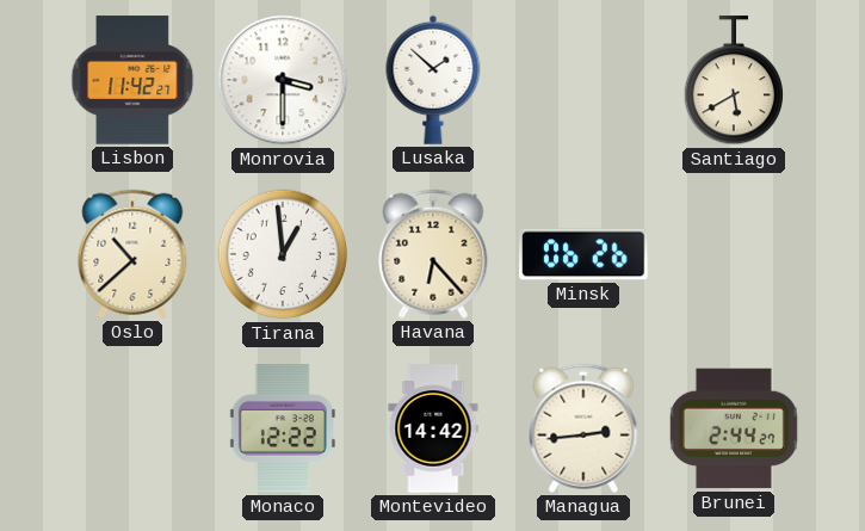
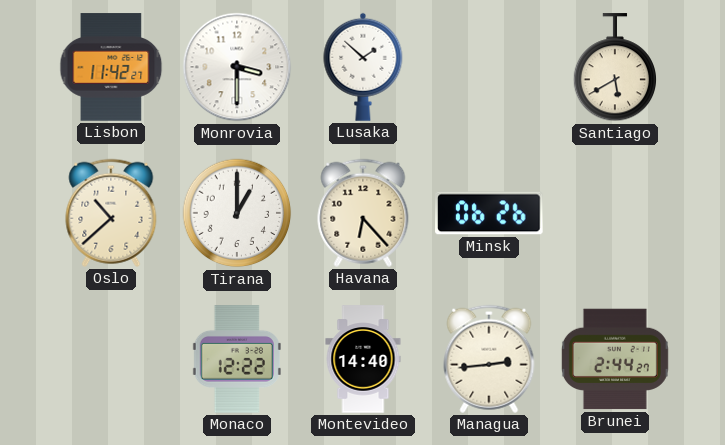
Tirana: 12:59 -> 1:00
Montevideo: 14:42 -> 14:40
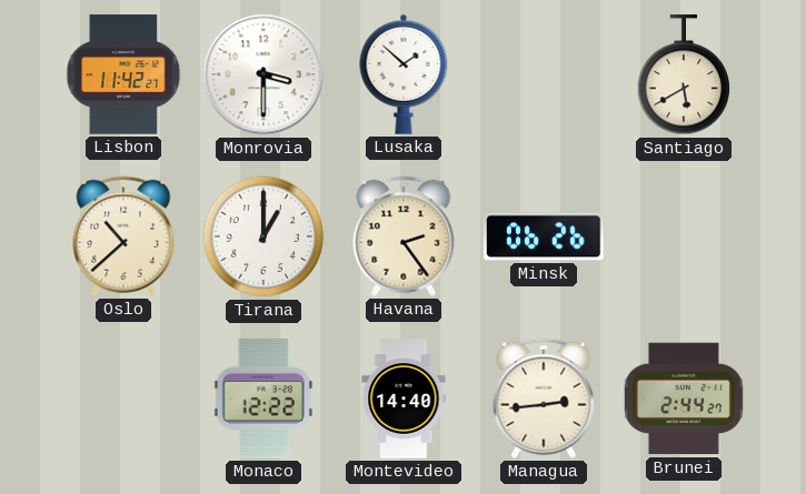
Havana: 6:23 -> 2:24
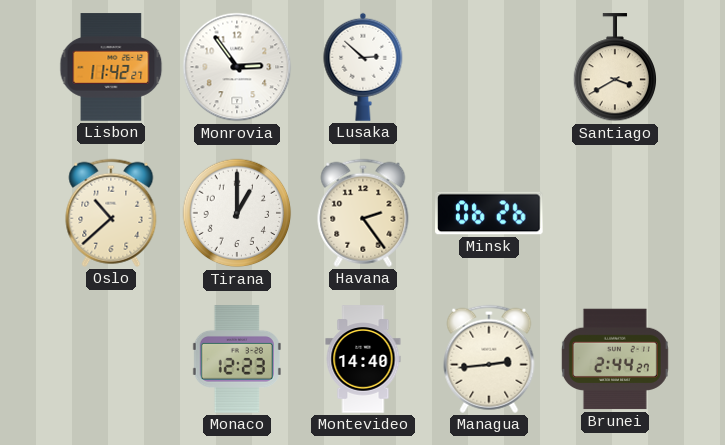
Monrovia: 3:30 -> 2:54
Lusaka: 1:52 -> 2:52
Santiago: 5:40 -> 3:40
Monaco: 12:22 -> 12:23
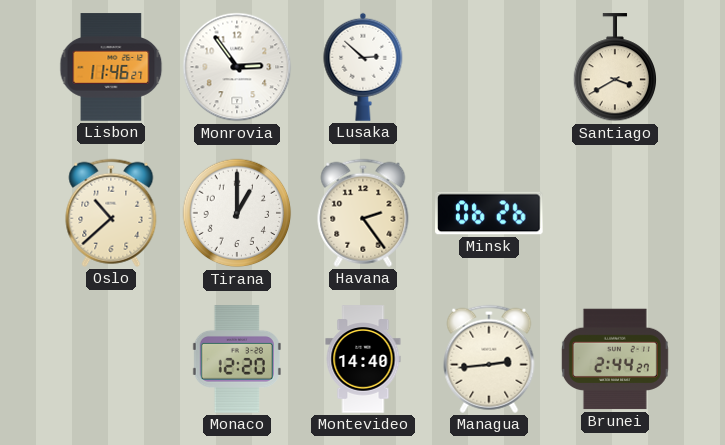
Lisbon: 11:42 -> 11:46
Monaco: 12:23 -> 12:20
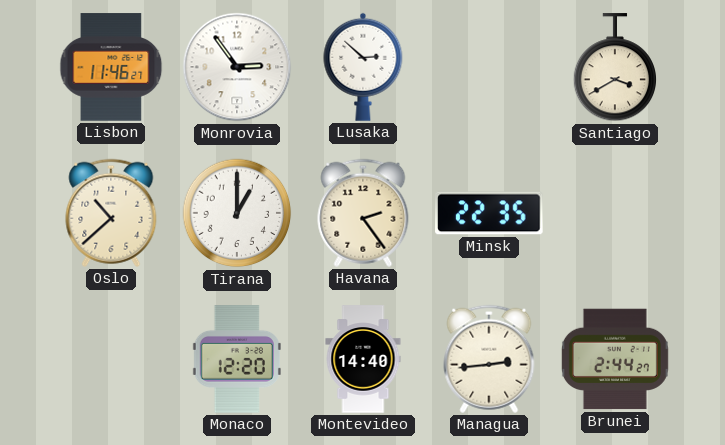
Minsk: 06:26 -> 22:35
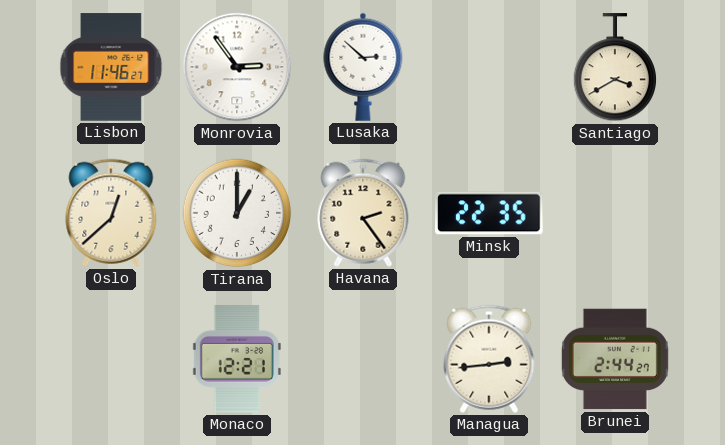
Oslo: 10:38 -> 12:38
Monaco: 12:20 -> 12:21
Montevideo: 14:40 -> none
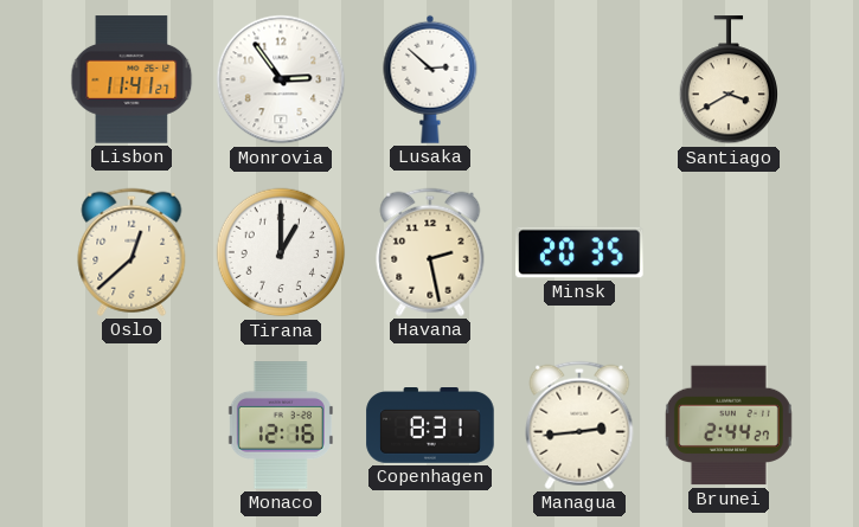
Lisbon: 11:46 -> 11:41
Havana: 2:24 -> 2:28
Minsk: 22:35 -> 20:35
Monaco: 12:21 -> 12:16
Copenhagen: none -> 8:31
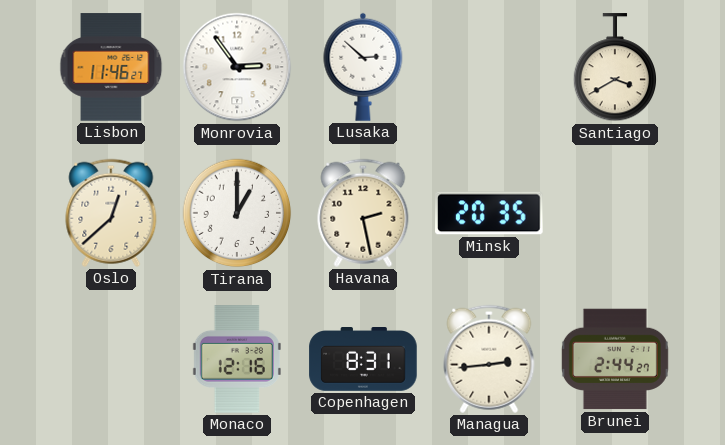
Lisbon: 11:41 -> 11:46
